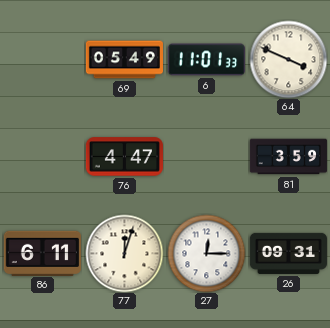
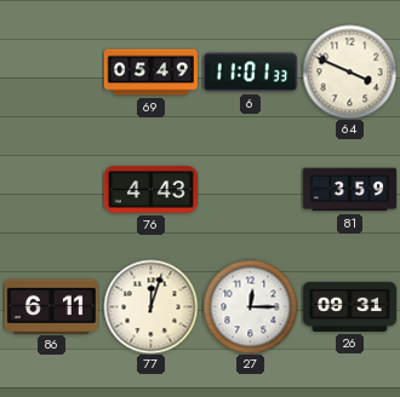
76: 4:47 -> 4:43
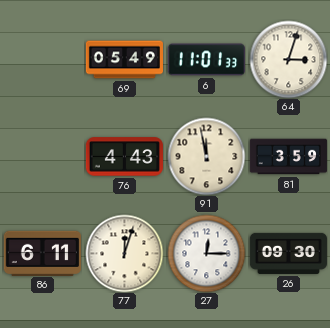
64: 3:49 -> 3:03
91: none -> 11:58
26: 09:31 -> 09:30
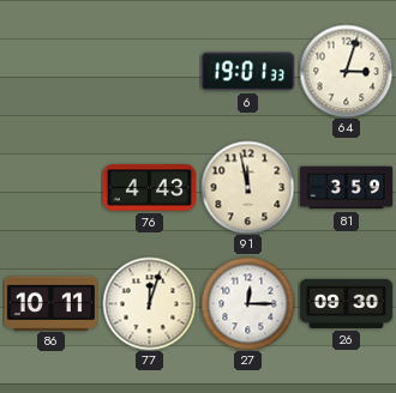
69: 05:49 -> none
6: 11:01 -> 19:01
86: 6:11 -> 10:11
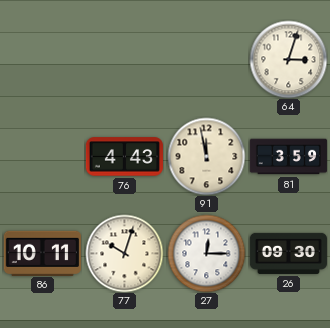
6: 19:01 -> none
77: 12:03 -> 10:03
